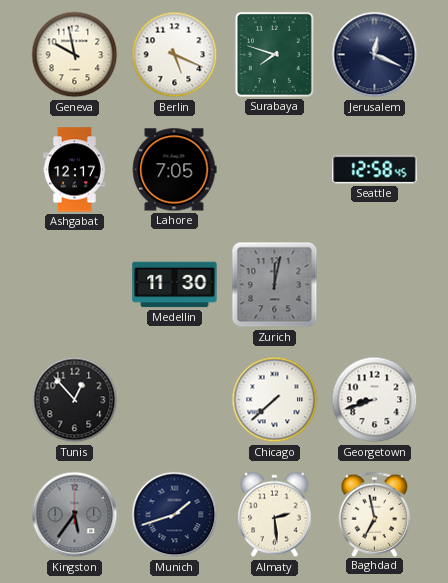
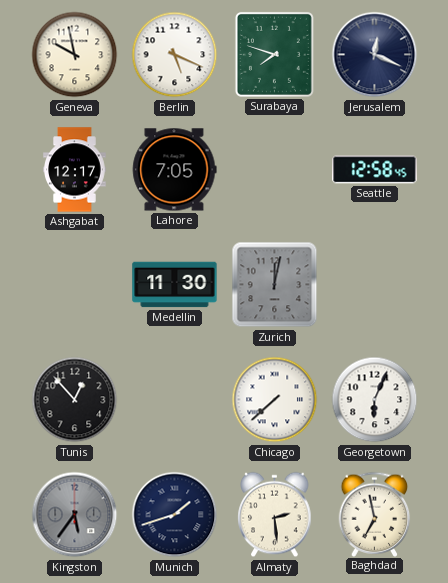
Georgetown: 8:42 -> 6:04
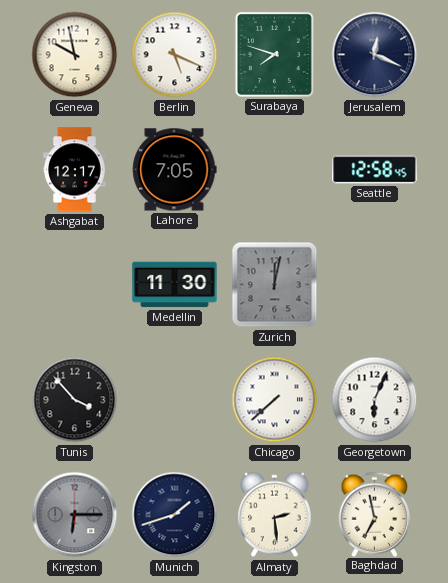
Tunis: 12:53 -> 3:53
Kingston: 5:36 -> 6:15
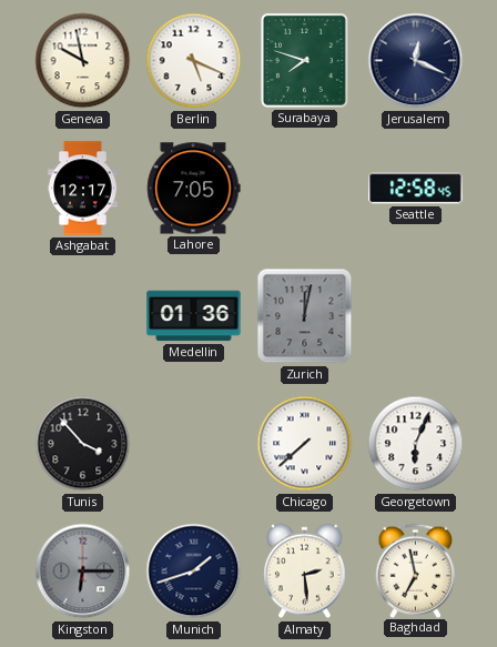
Medellin: 11:30 -> 01:36
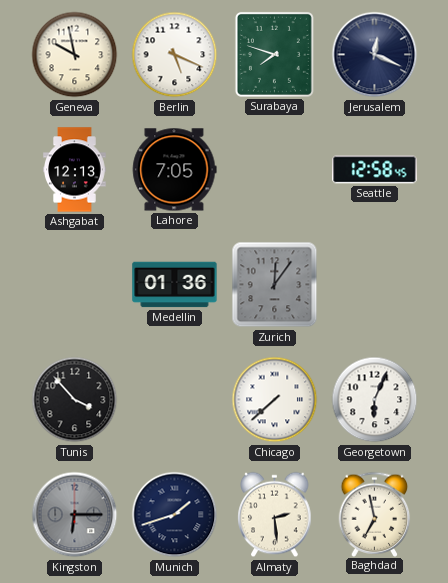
Ashgabat: 12:17 -> 12:13
Zurich: 12:02 -> 12:06
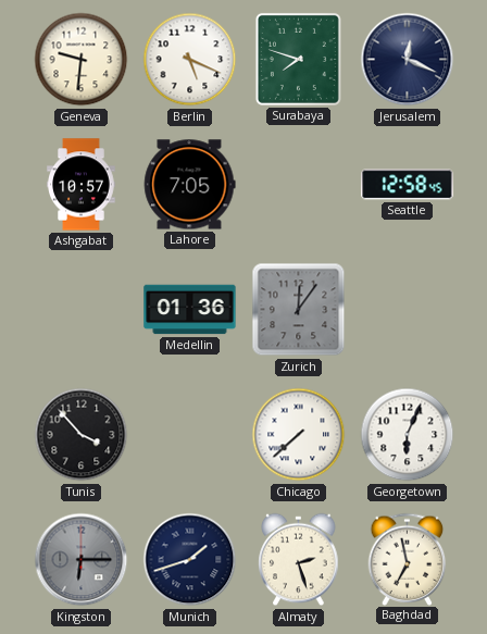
Geneva: 9:58 -> 9:31
Ashgabat: 12:13 -> 10:57
Almaty: 2:29 -> 2:27
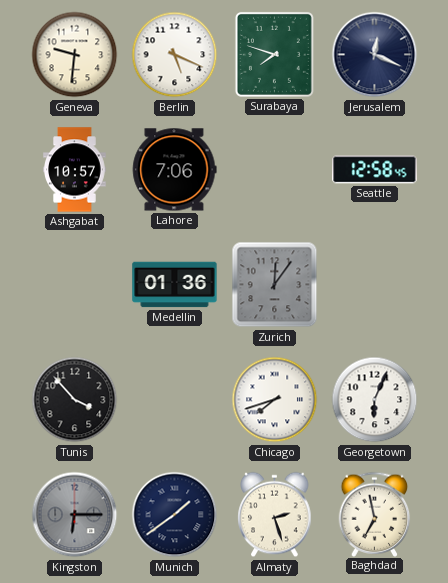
Lahore: 7:05 -> 7:06
Chicago: 7:38 -> 7:42
Munich: 1:42 -> 1:39
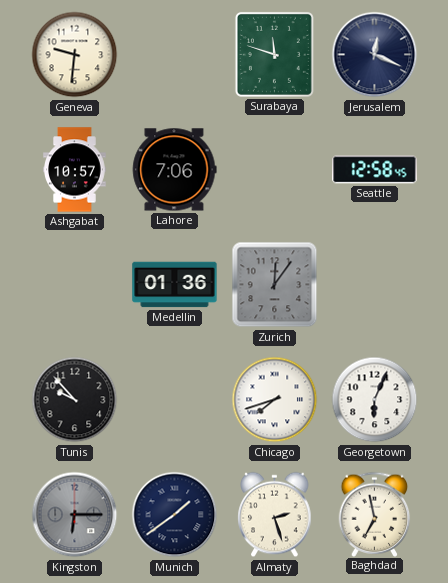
Berlin: 5:19 -> none
Surabaya: 7:48 -> 11:48
Tunis: 3:53 -> 9:53
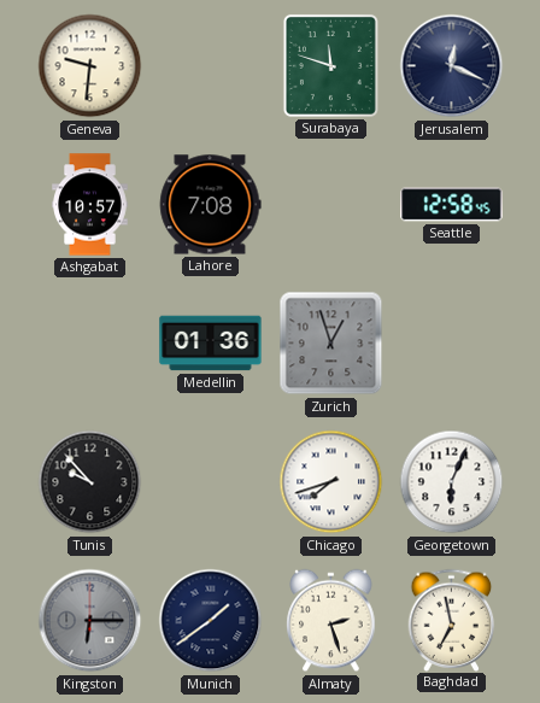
Lahore: 7:06 -> 7:08
Zurich: 12:06 -> 12:57
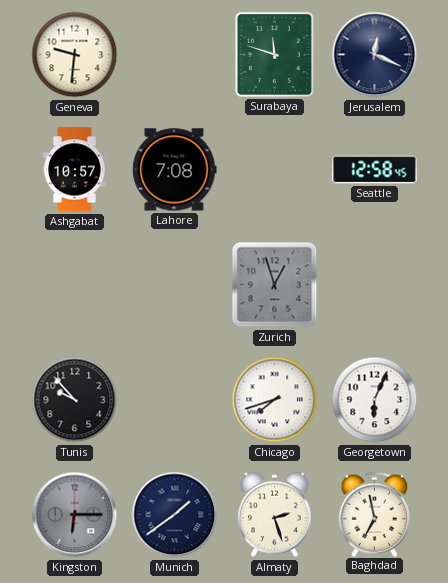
Medellin: 01:36 -> none
